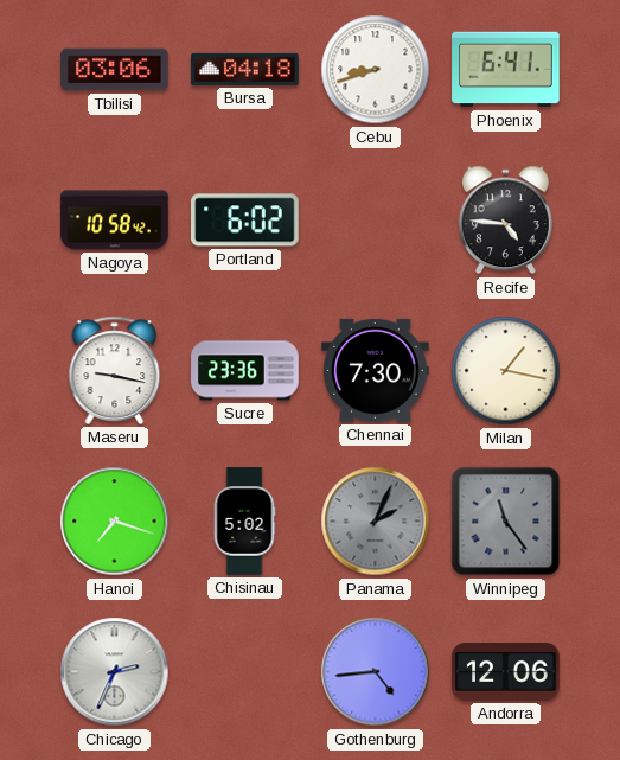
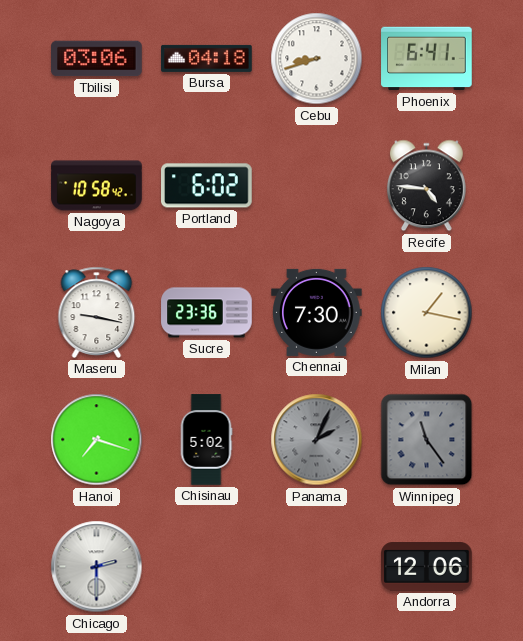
Chicago: 2:34 -> 2:30
Gothenburg: 4:44 -> none
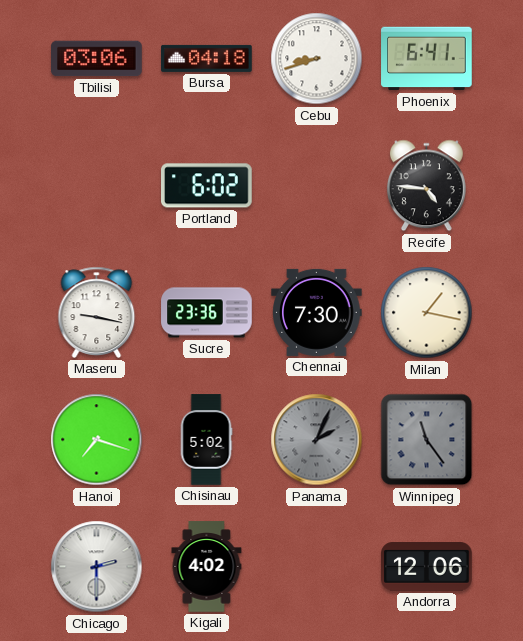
Nagoya: 10:58 -> none
Kigali: none -> 4:02
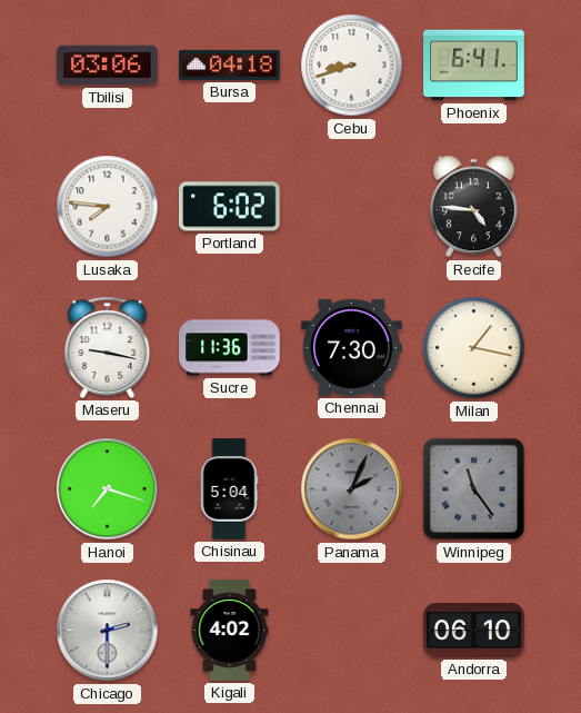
Lusaka: none -> 7:46
Sucre: 23:36 -> 11:36
Chisinau: 5:02 -> 5:04
Andorra: 12:06 -> 06:10
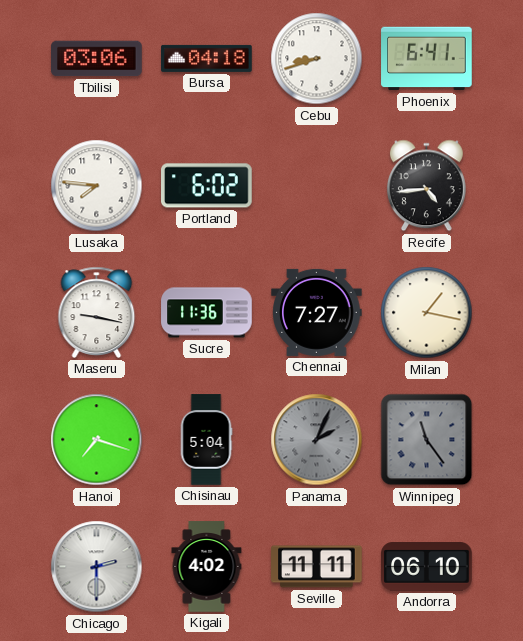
Recife: 4:46 -> 4:44
Chennai: 7:30 -> 7:27
Seville: none -> 11:11
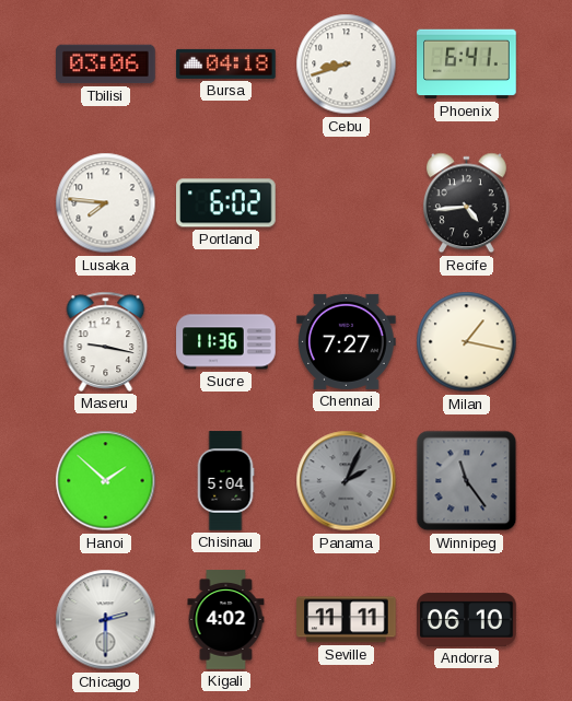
Hanoi: 7:18 -> 1:52
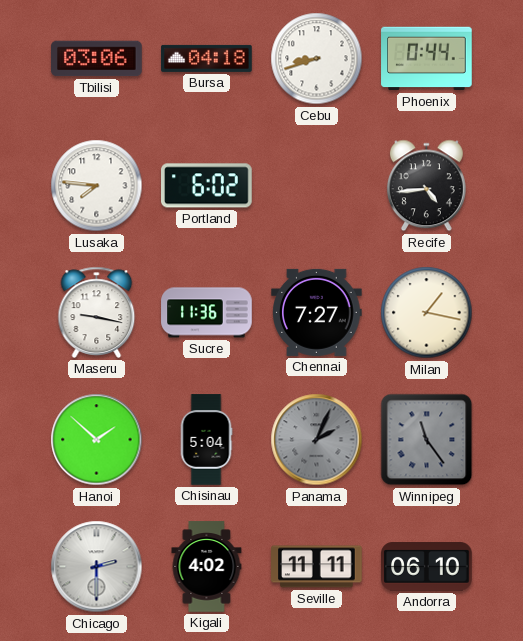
Phoenix: 6:41 -> 0:44
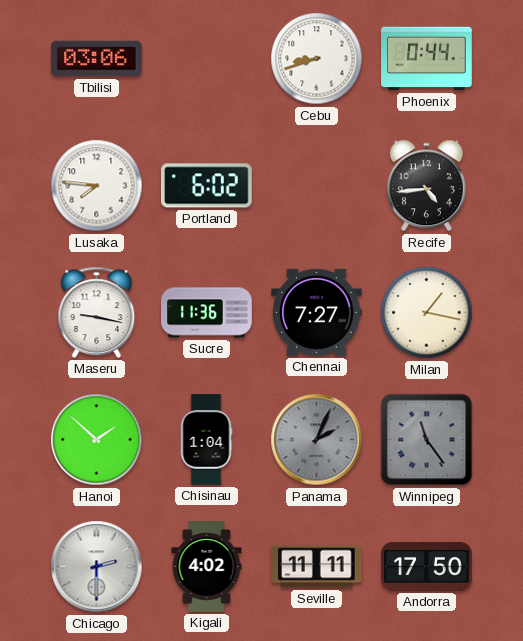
Bursa: 04:18 -> none
Chisinau: 5:04 -> 1:04
Andorra: 06:10 -> 17:50
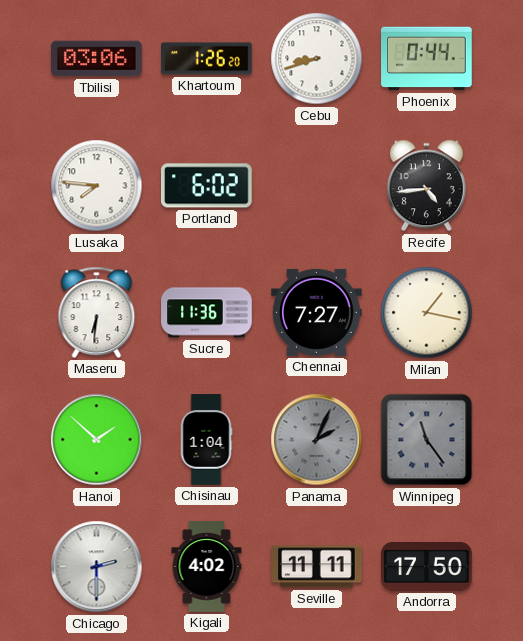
Khartoum: none -> 1:26
Maseru: 9:17 -> 6:31
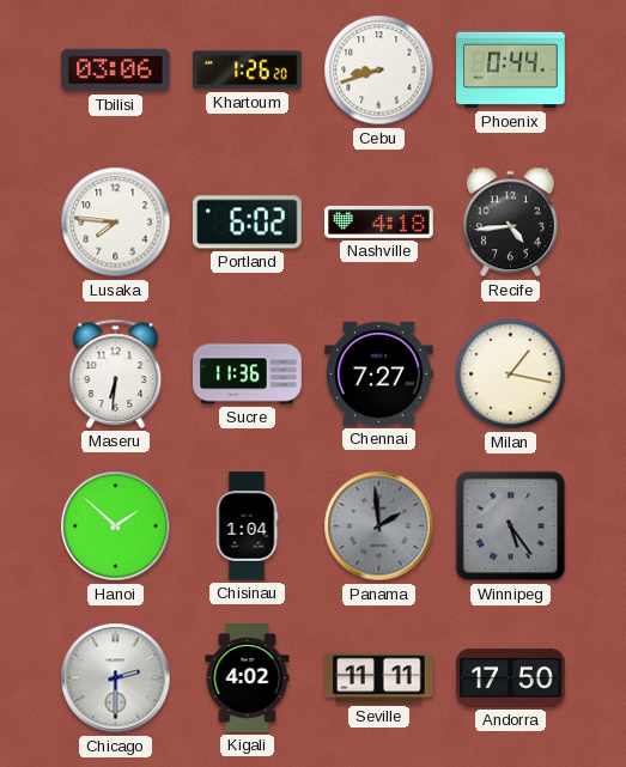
Nashville: none -> 4:18
Panama: 2:04 -> 1:59
Winnipeg: 11:24 -> 5:24
